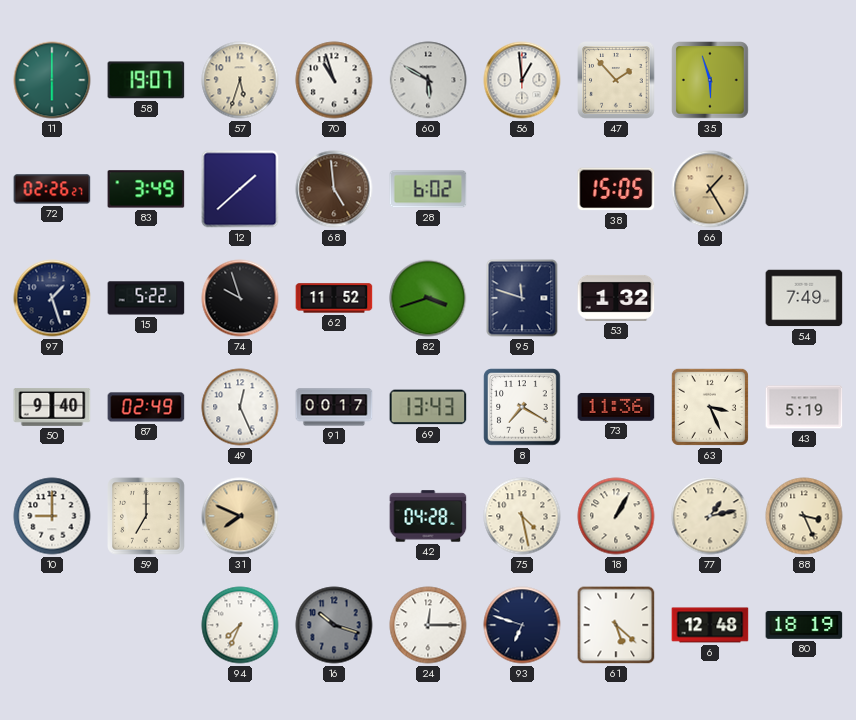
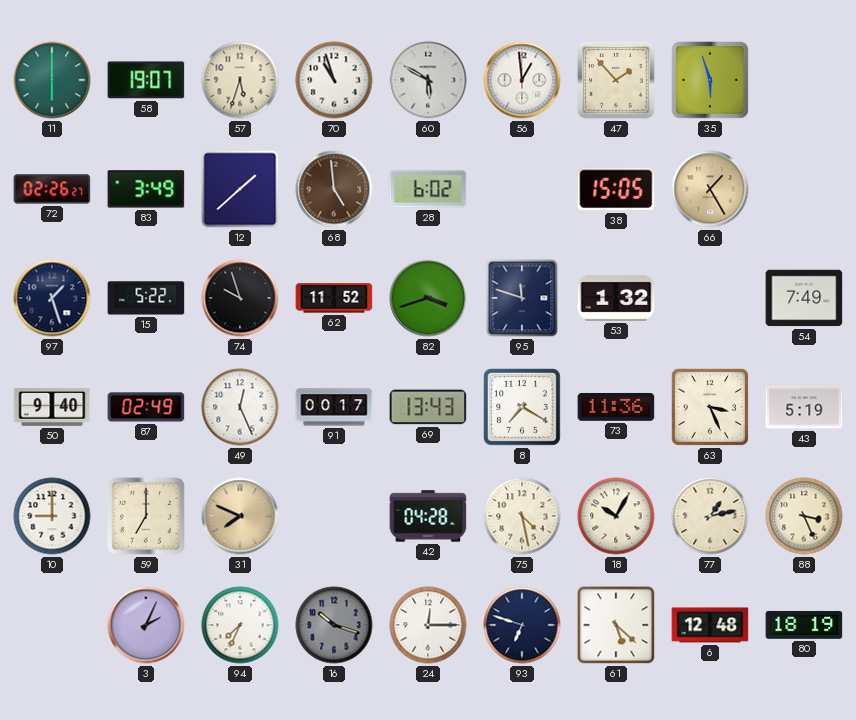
18: 1:05 -> 10:05
3: none -> 2:04
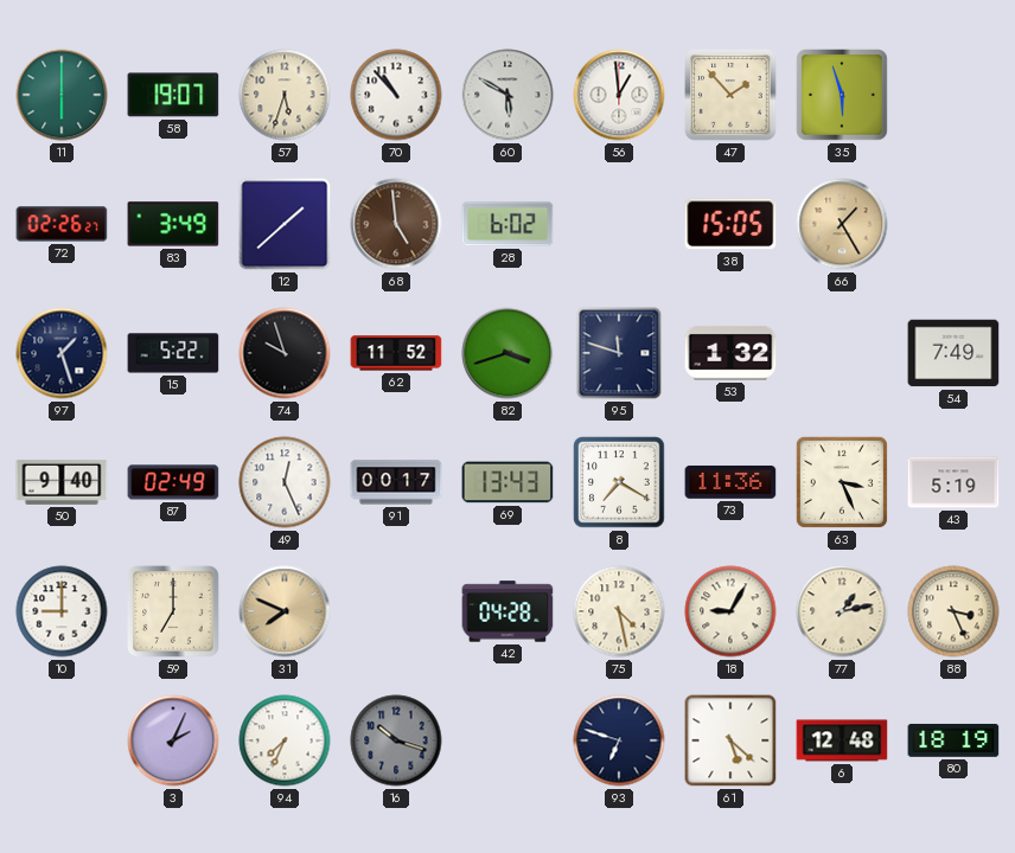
70: 10:57 -> 10:53
18: 10:05 -> 9:05
24: 12:15 -> none
